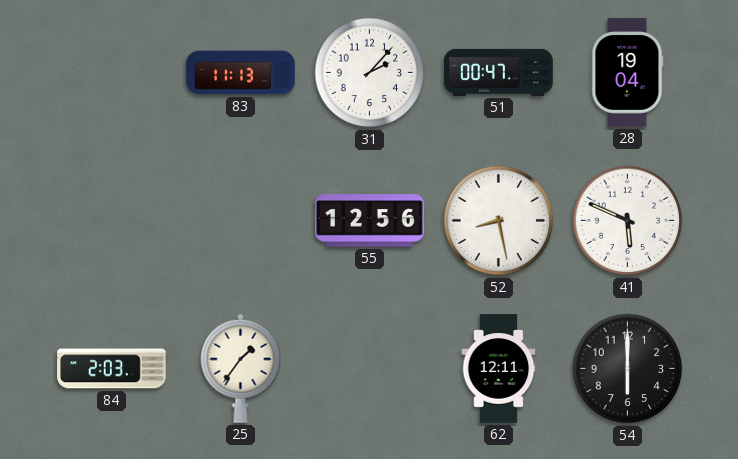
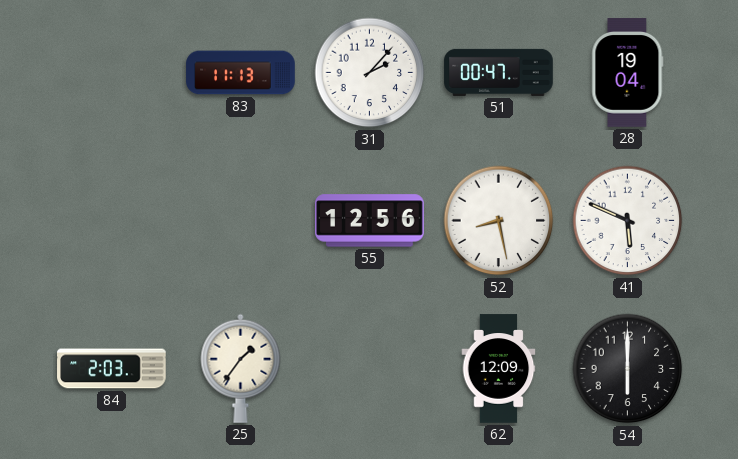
62: 12:11 -> 12:09
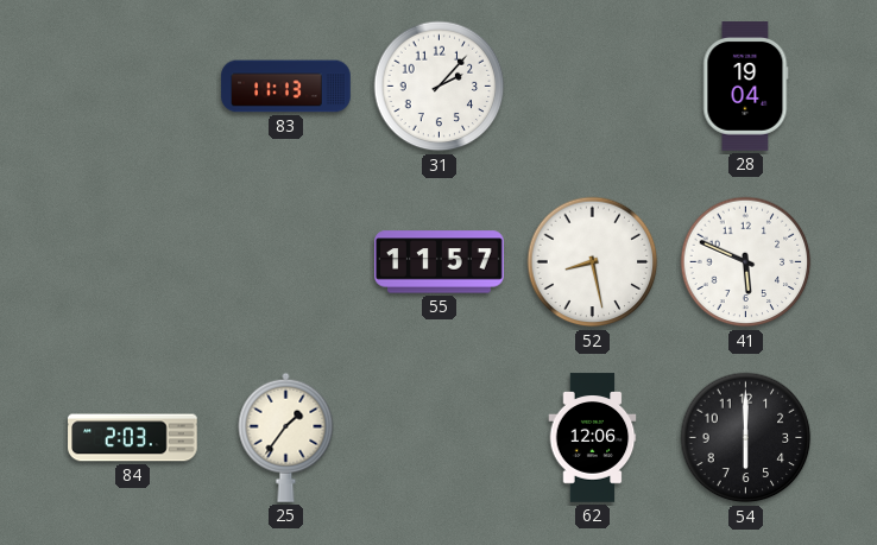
51: 00:47 -> none
55: 12:56 -> 11:57
62: 12:09 -> 12:06
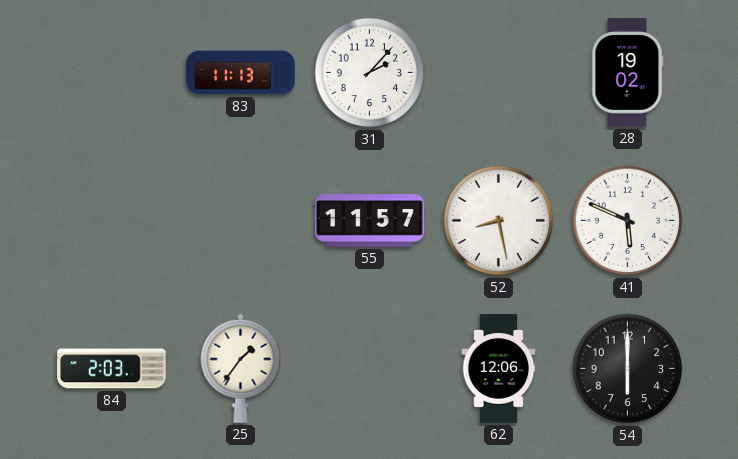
28: 19:04 -> 19:02
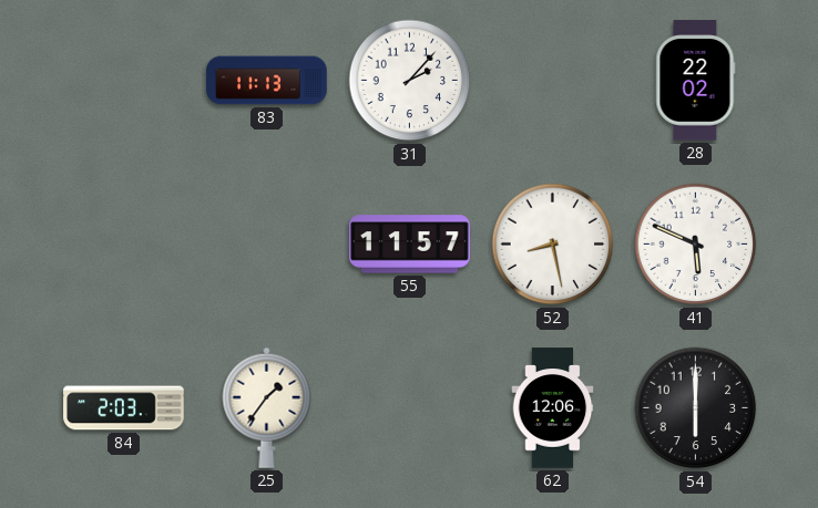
28: 19:02 -> 22:02
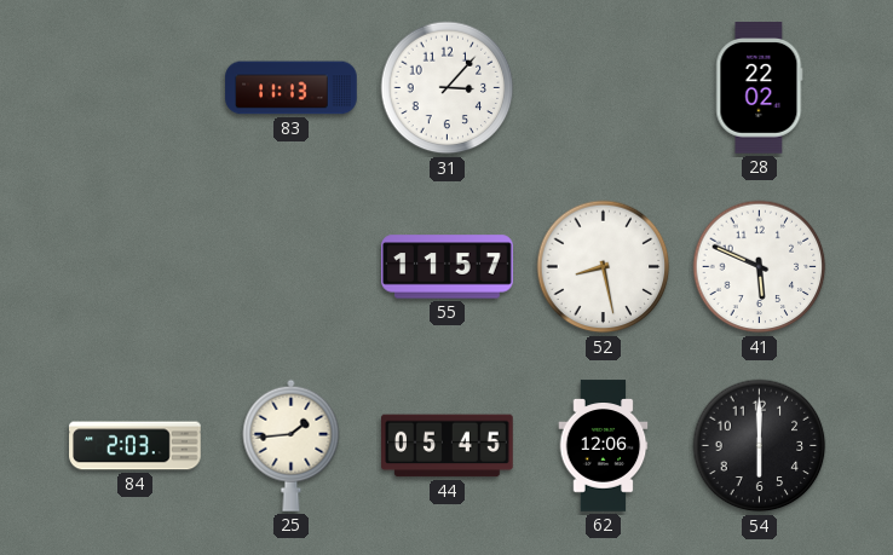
31: 2:07 -> 3:07
25: 1:36 -> 1:44
44: none -> 05:45
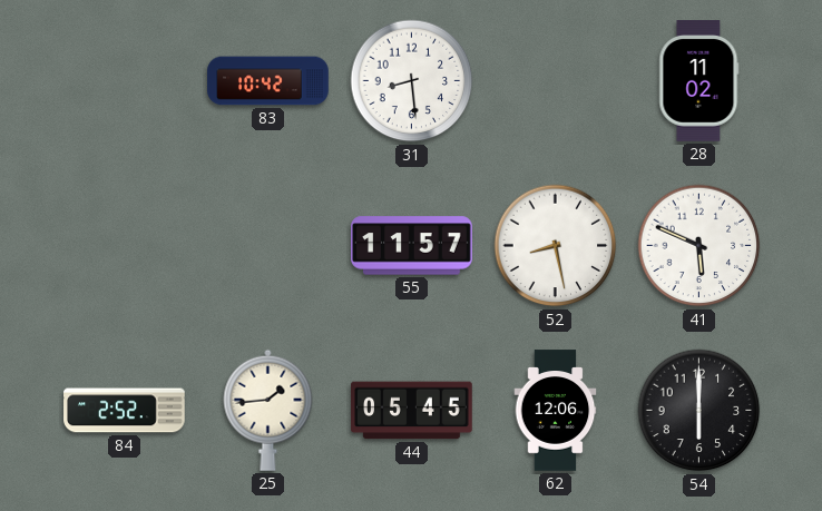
83: 11:13 -> 10:42
31: 3:07 -> 8:29
28: 22:02 -> 11:02
84: 2:03 -> 2:52
